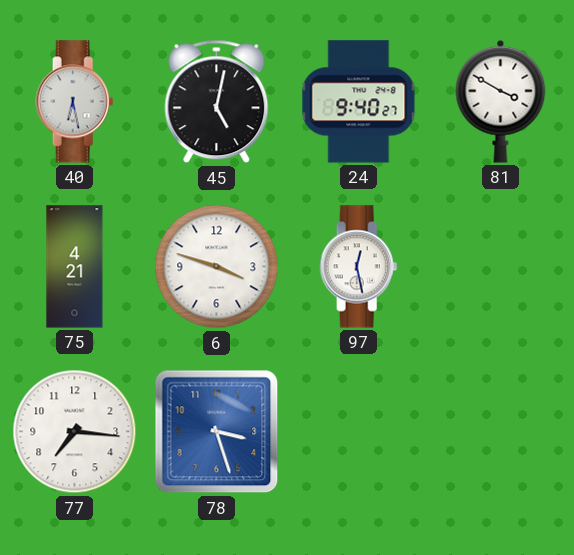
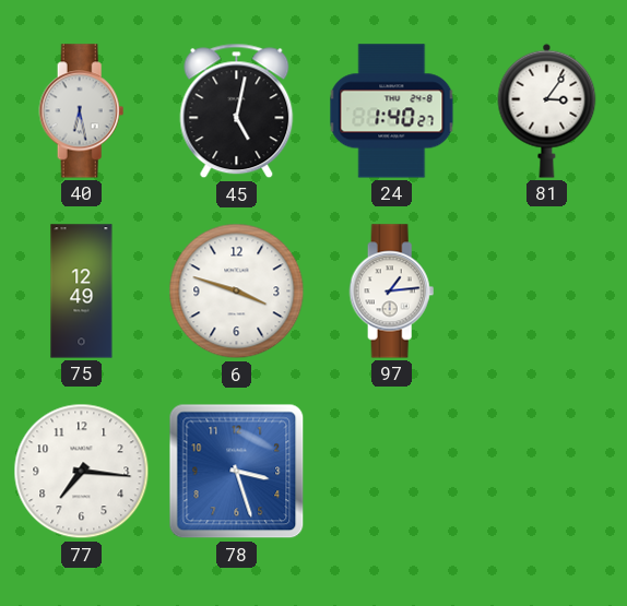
24: 9:40 -> 1:40
81: 3:50 -> 3:06
75: 4:21 -> 12:49
97: 12:28 -> 1:14
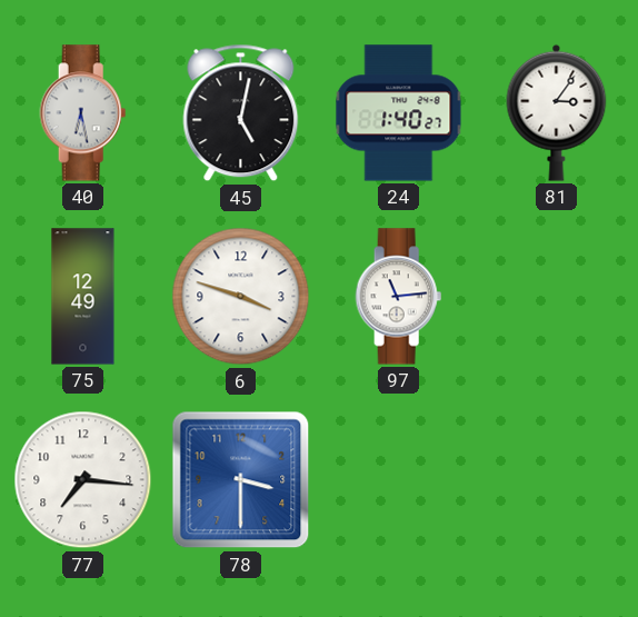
97: 1:14 -> 11:14
78: 3:27 -> 3:30
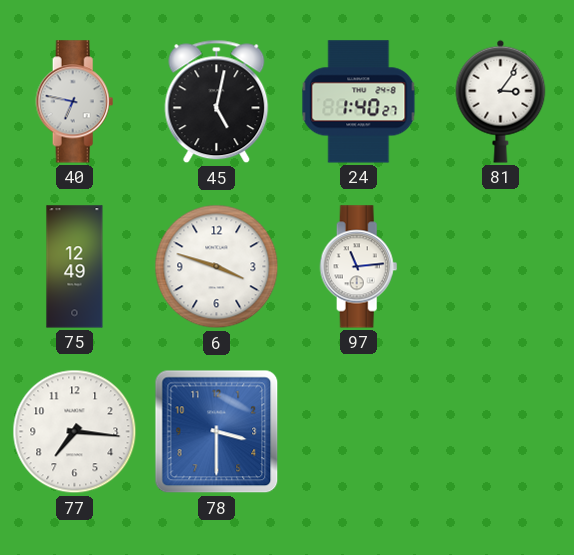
40: 6:28 -> 6:47
